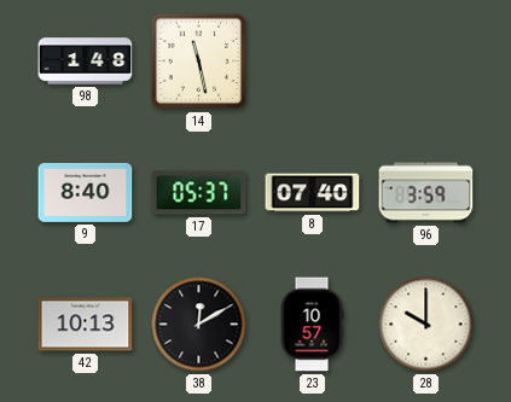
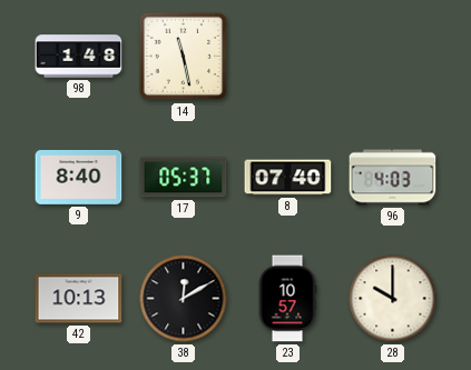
96: 3:59 -> 4:03
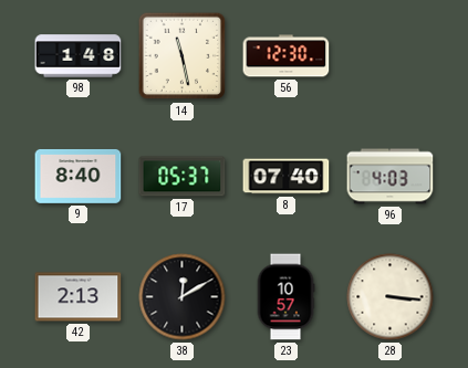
56: none -> 12:30
42: 10:13 -> 2:13
28: 10:00 -> 3:16
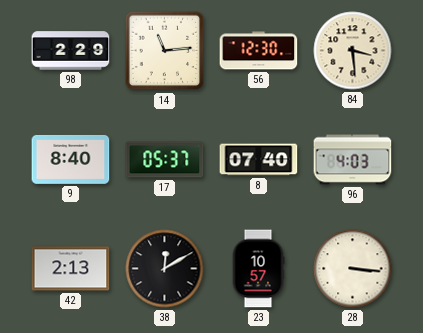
98: 1:48 -> 2:29
14: 11:28 -> 11:14
84: none -> 3:29
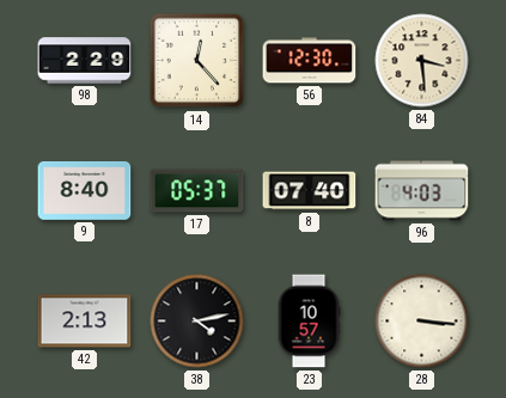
14: 11:14 -> 12:23
38: 12:10 -> 4:13
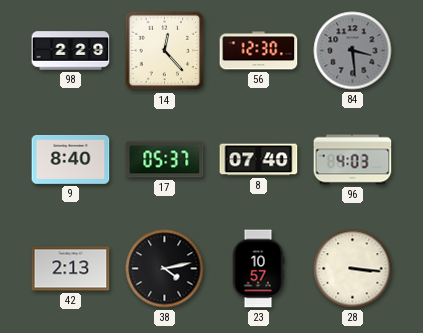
84 dial: cream -> grey
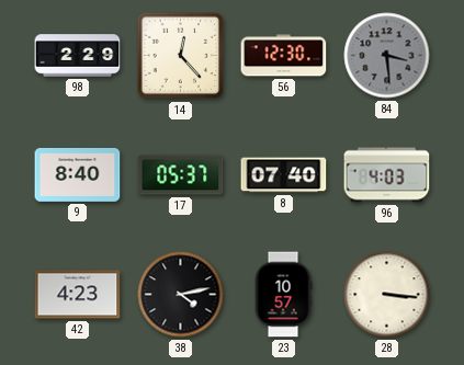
42: 2:13 -> 4:23
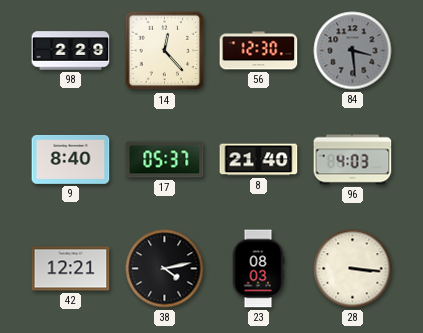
8: 07:40 -> 21:40
42: 4:23 -> 12:21
23: 10:57 -> 08:03
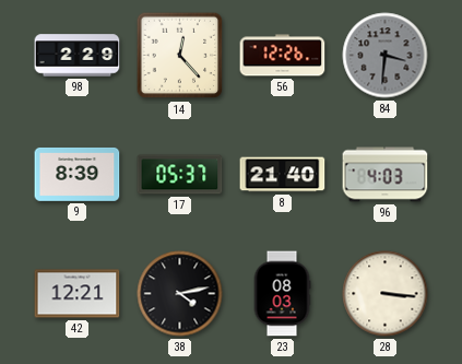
56: 12:30 -> 12:26
84: 3:29 -> 3:31
9: 8:40 -> 8:39
